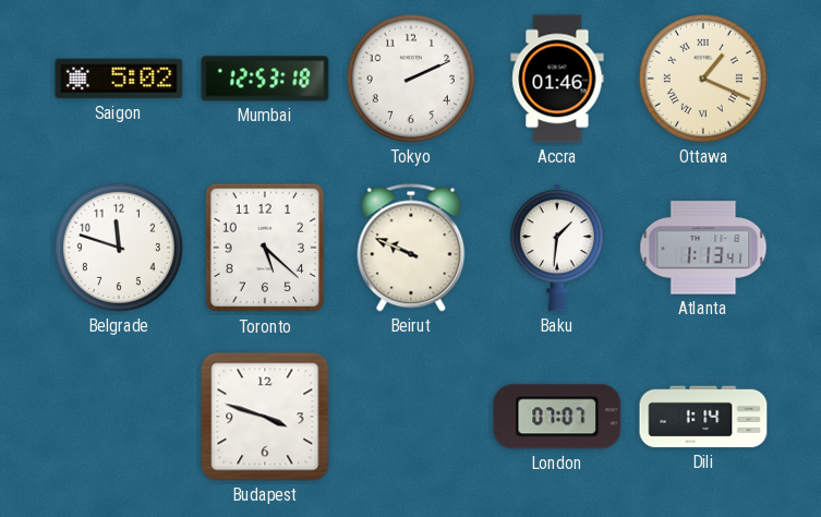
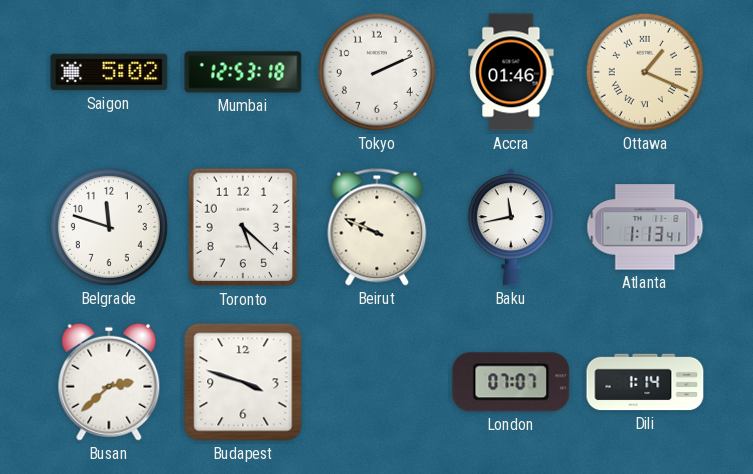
Baku: 1:31 -> 11:43
Busan: none -> 2:38
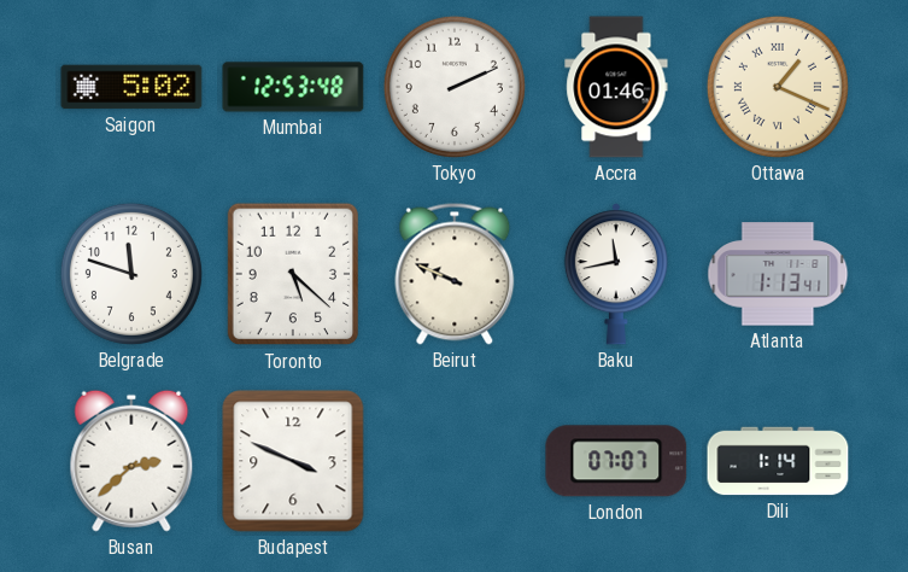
Mumbai: 12:53:18 -> 12:53:48
Budapest: 3:48 -> 3:49
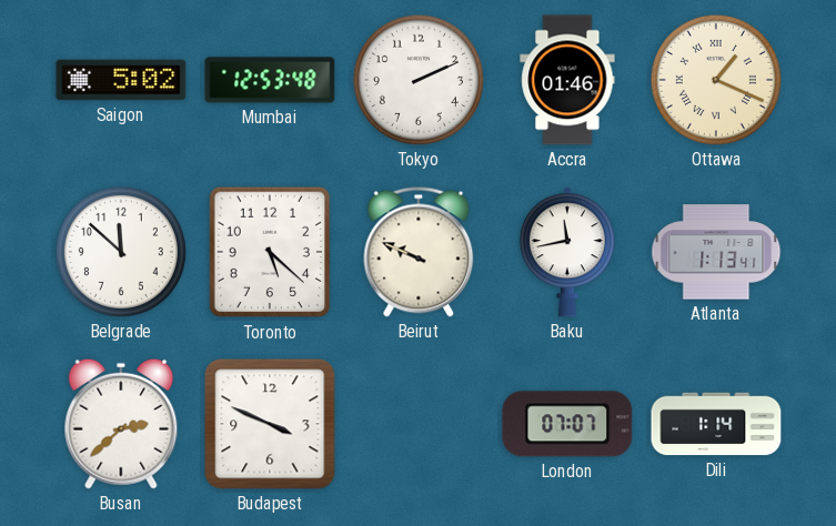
Belgrade: 11:48 -> 11:52
